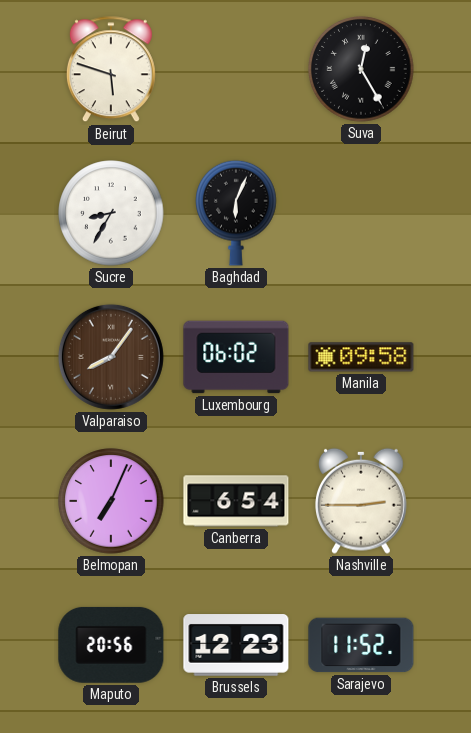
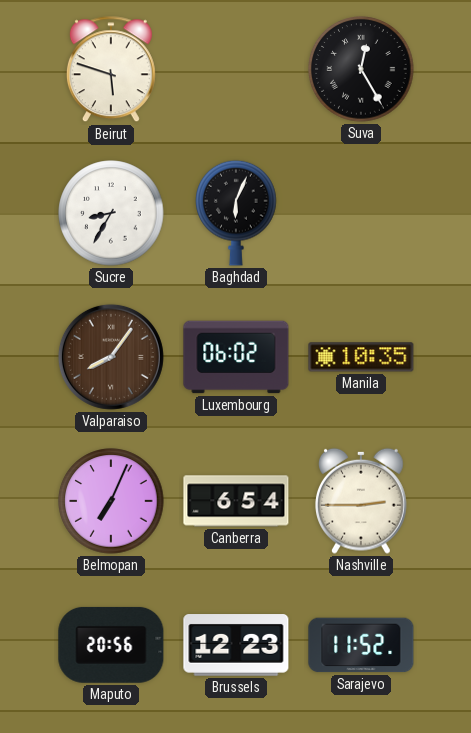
Manila: 09:58 -> 10:35
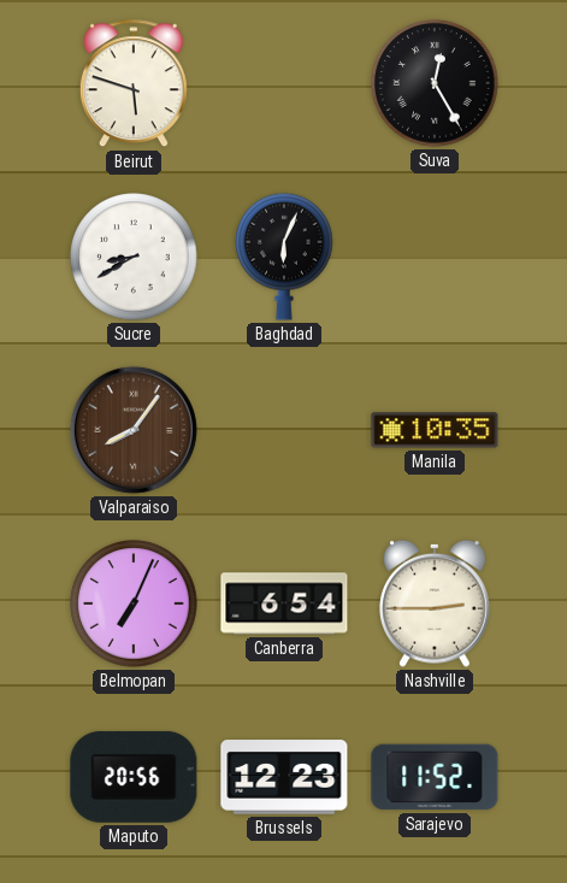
Sucre: 8:35 -> 8:40
Luxembourg: 06:02 -> none
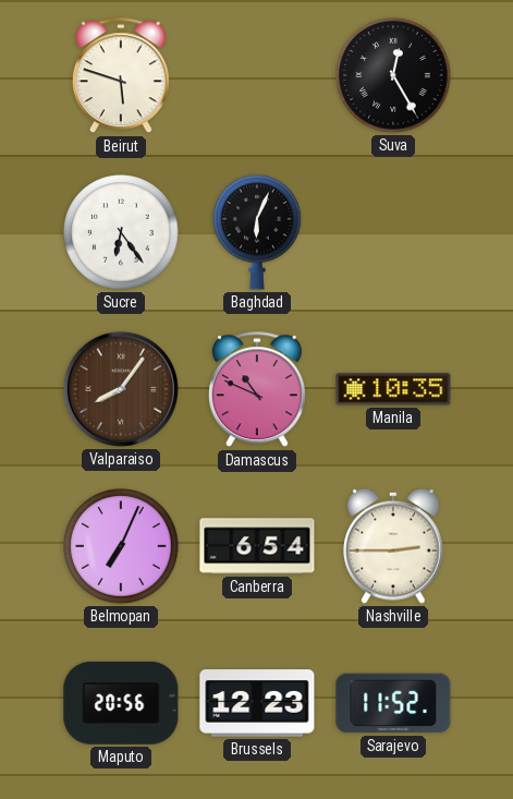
Sucre: 8:40 -> 6:24
Damascus: none -> 10:49
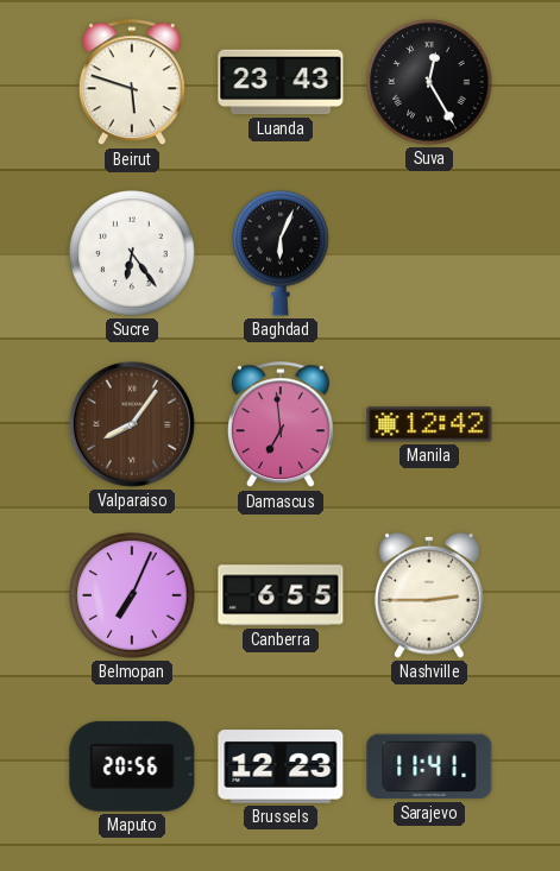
Luanda: none -> 23:43
Damascus: 10:49 -> 6:59
Manila: 10:35 -> 12:42
Canberra: 6:54 -> 6:55
Sarajevo: 11:52 -> 11:41
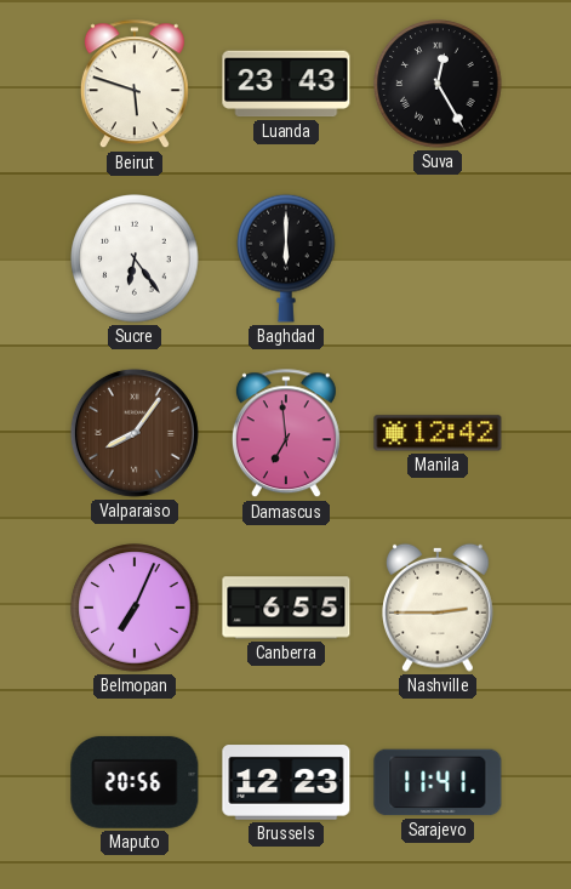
Baghdad: 6:04 -> 6:00
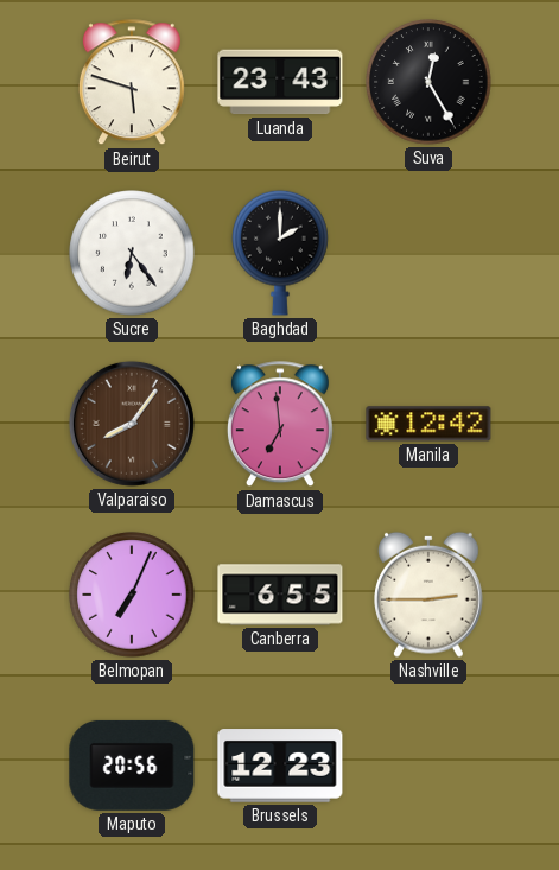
Baghdad: 6:00 -> 2:00
Sarajevo: 11:41 -> none
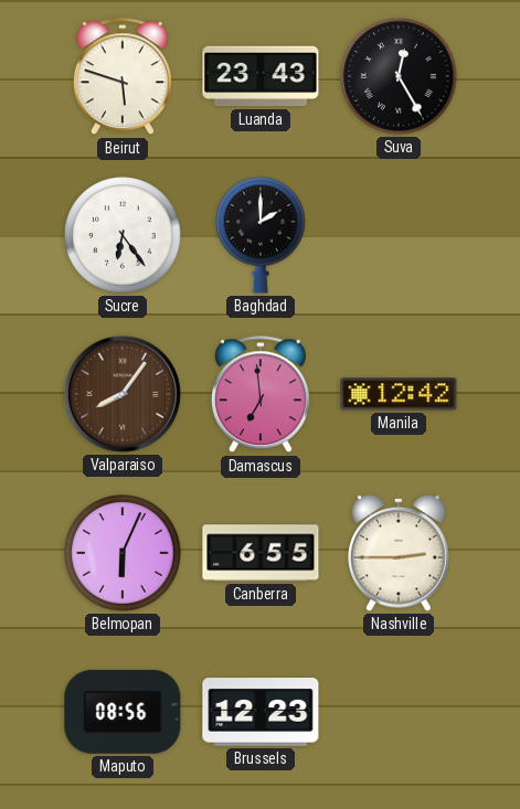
Belmopan: 7:04 -> 6:04
Maputo: 20:56 -> 08:56
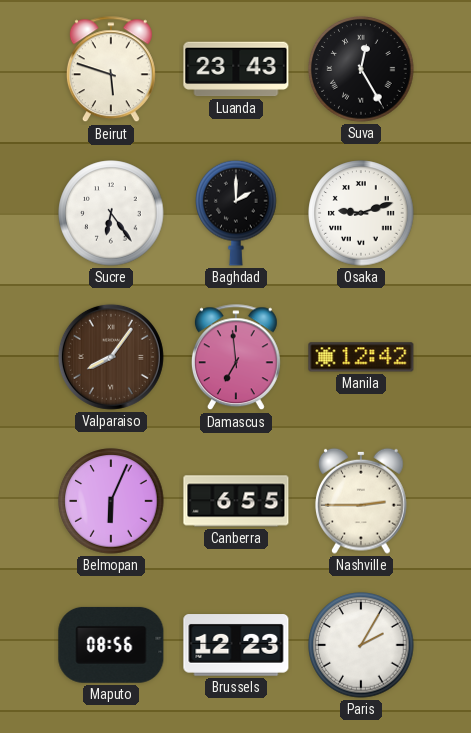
Osaka: none -> 9:12
Paris: none -> 2:05
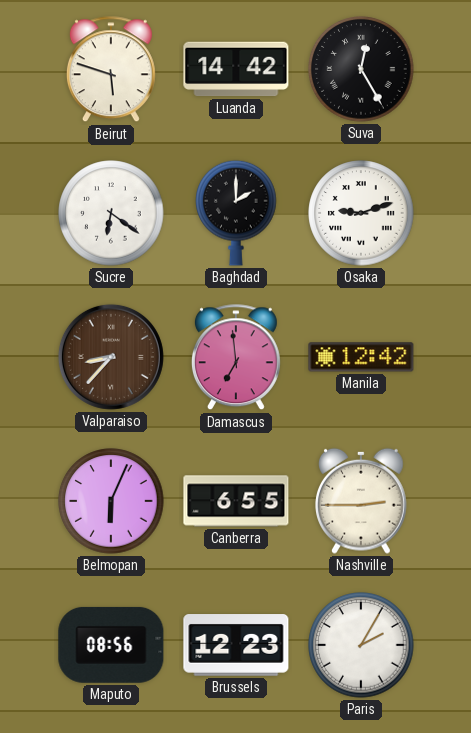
Luanda: 23:43 -> 14:42
Sucre: 6:24 -> 6:21
Valparaiso: 8:06 -> 8:37
